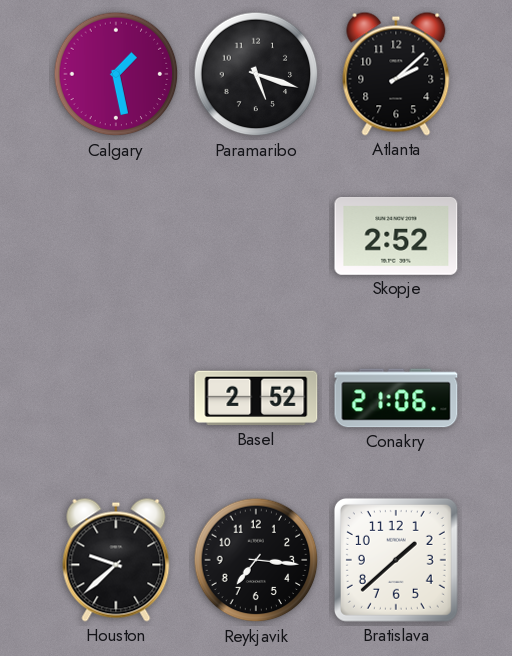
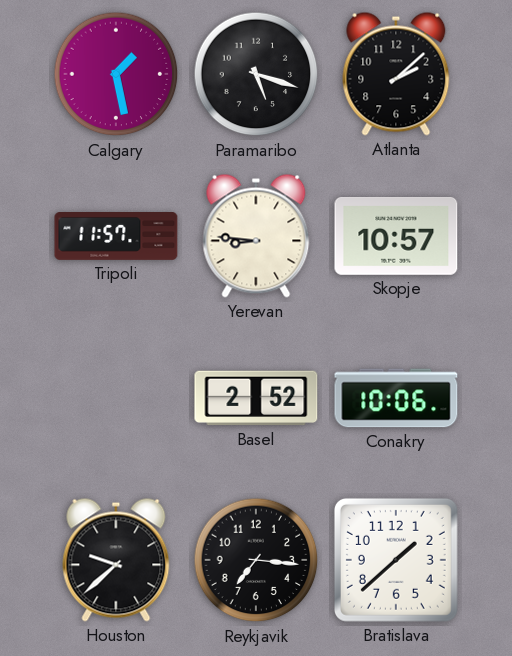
Tripoli: none -> 11:57
Yerevan: none -> 8:46
Skopje: 2:52 -> 10:57
Conakry: 21:06 -> 10:06
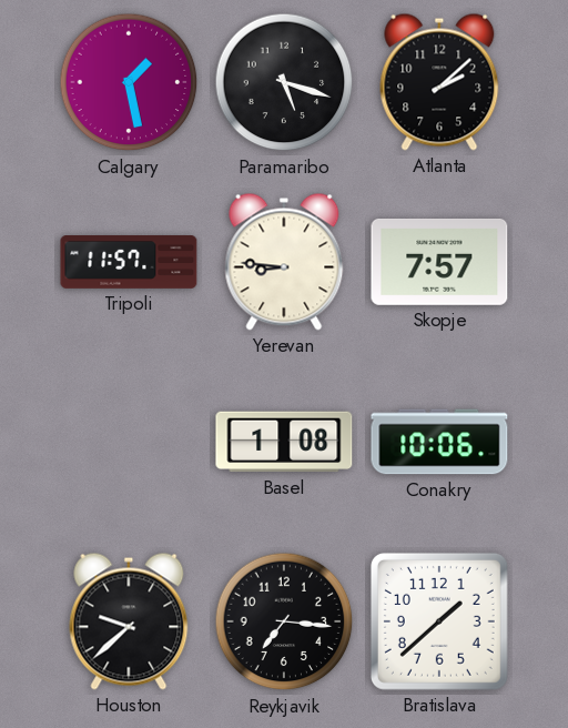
Skopje: 10:57 -> 7:57
Basel: 2:52 -> 1:08
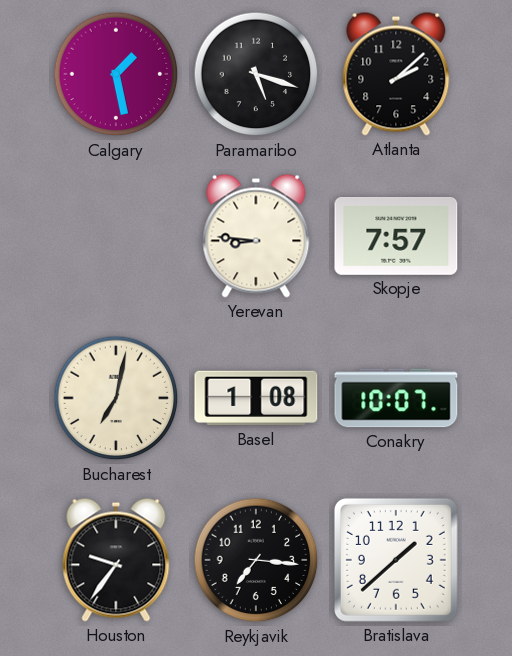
Tripoli: 11:57 -> none
Bucharest: none -> 7:02
Conakry: 10:06 -> 10:07
Houston: 9:38 -> 9:36
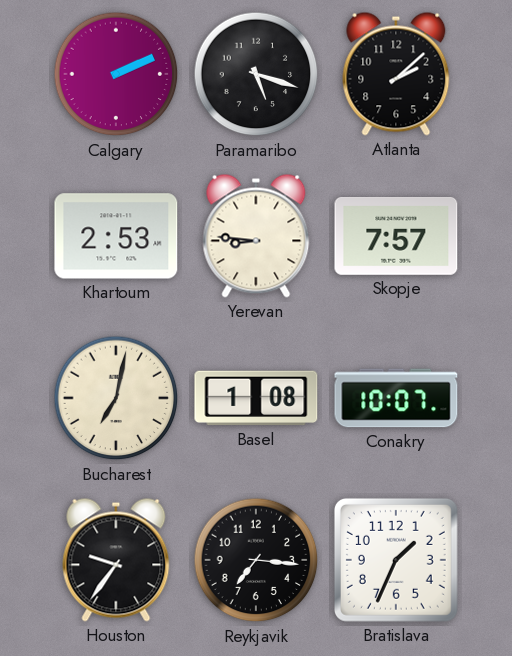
Calgary: 1:28 -> 2:11
Khartoum: none -> 2:53
Bratislava: 1:38 -> 1:34
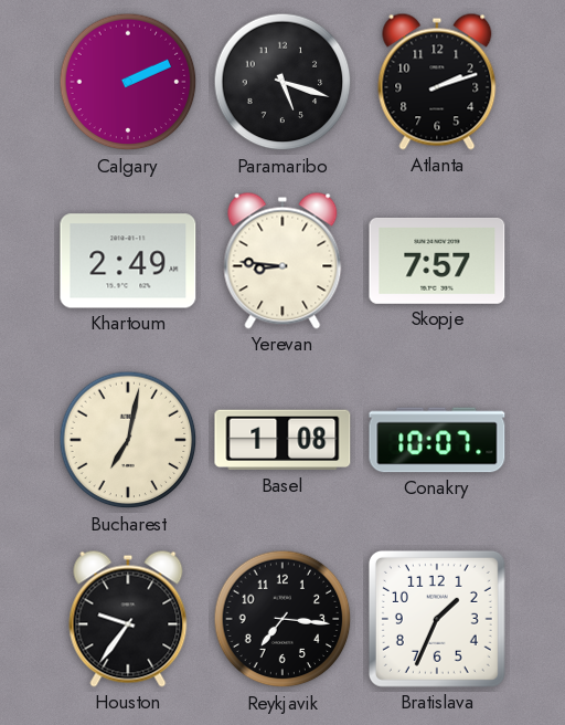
Atlanta: 2:08 -> 2:12
Khartoum: 2:53 -> 2:49
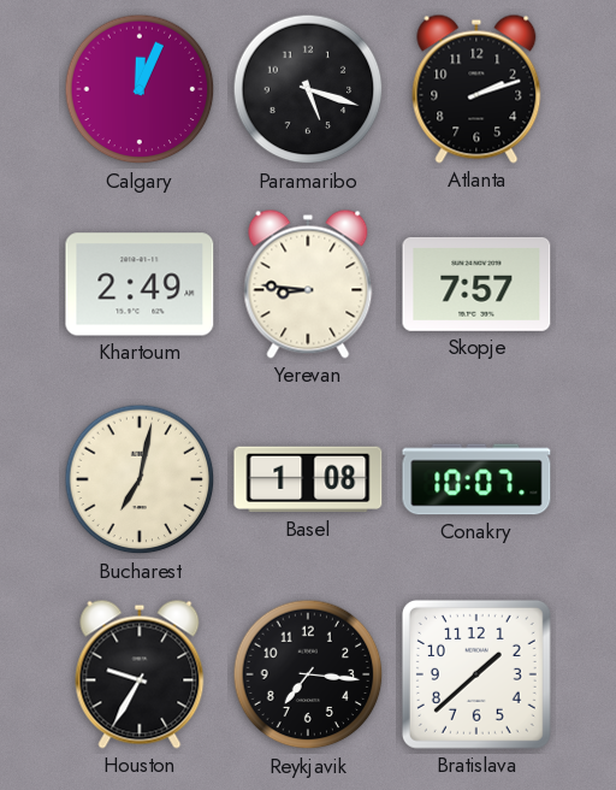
Calgary: 2:11 -> 12:04
Houston: 9:36 -> 9:35
Bratislava: 1:34 -> 1:38
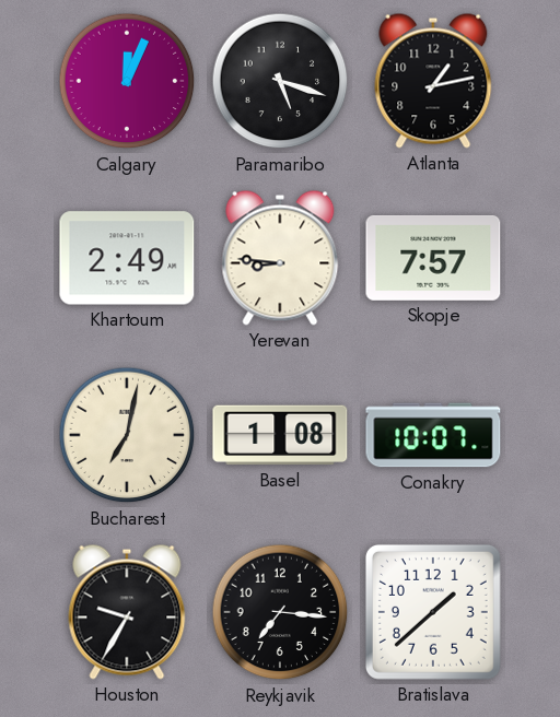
Atlanta: 2:12 -> 1:13
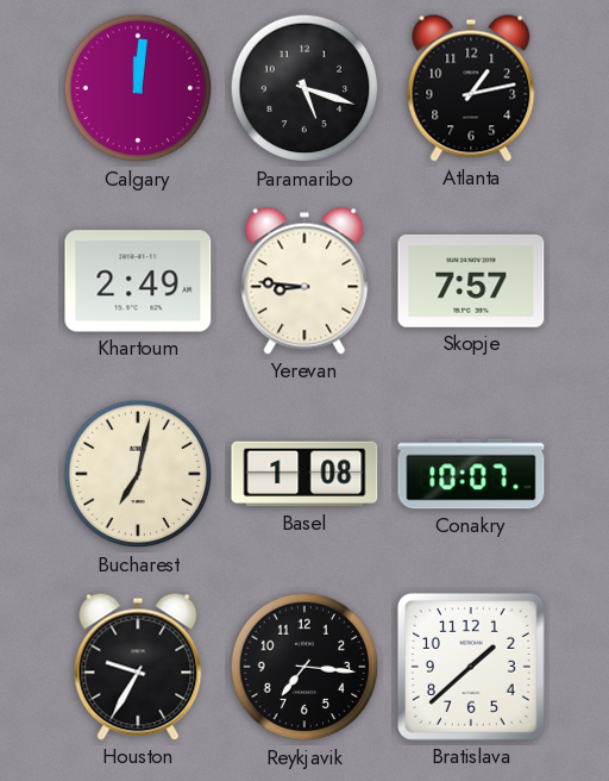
Calgary: 12:04 -> 12:01
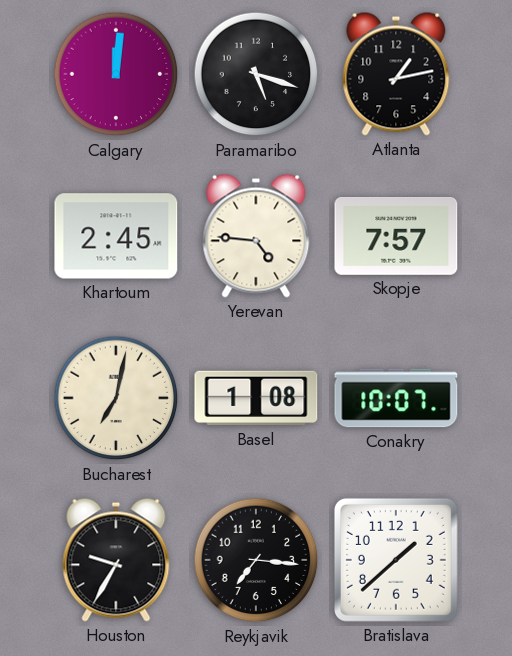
Khartoum: 2:49 -> 2:45
Yerevan: 8:46 -> 4:46
